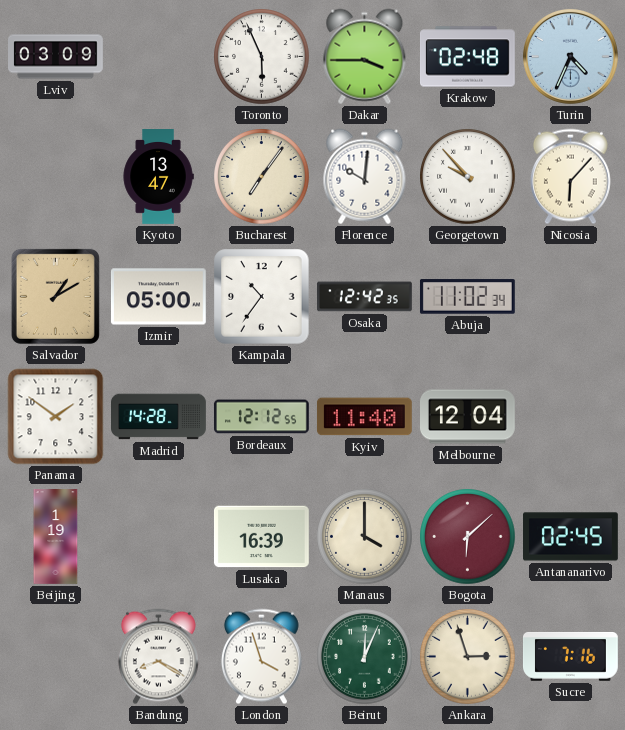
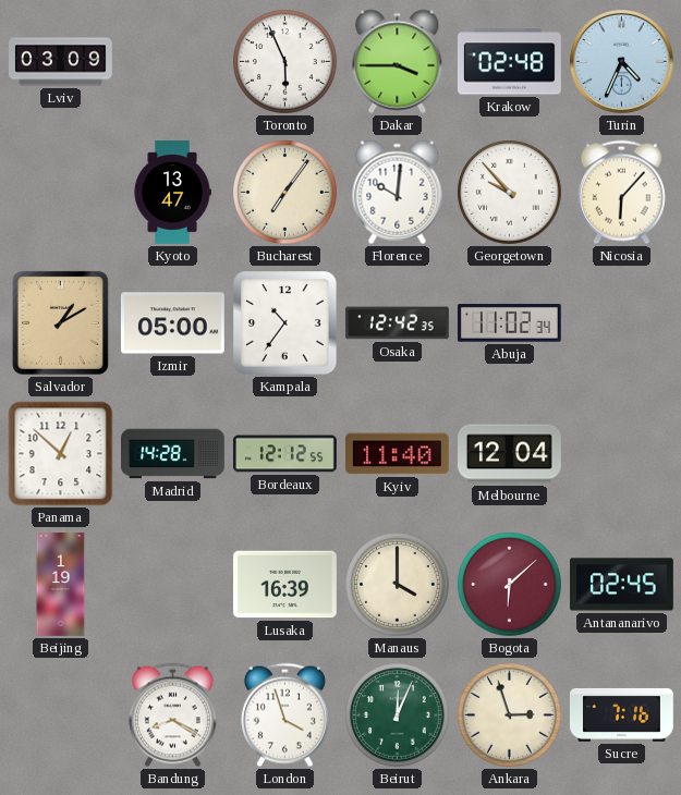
Panama: 1:51 -> 12:52
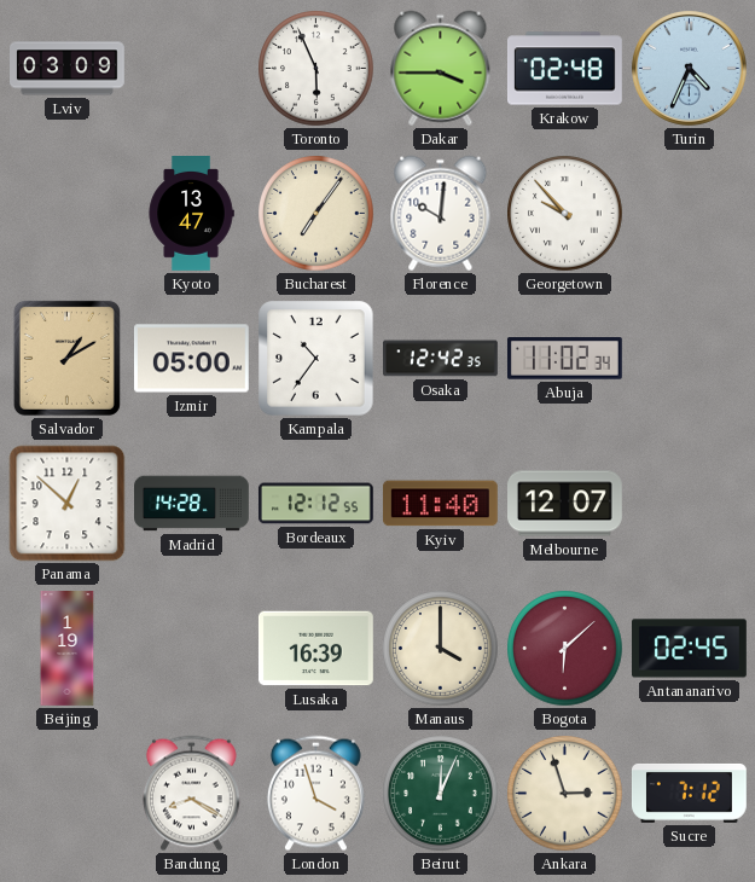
Nicosia: 6:07 -> none
Melbourne: 12:04 -> 12:07
Sucre: 7:16 -> 7:12
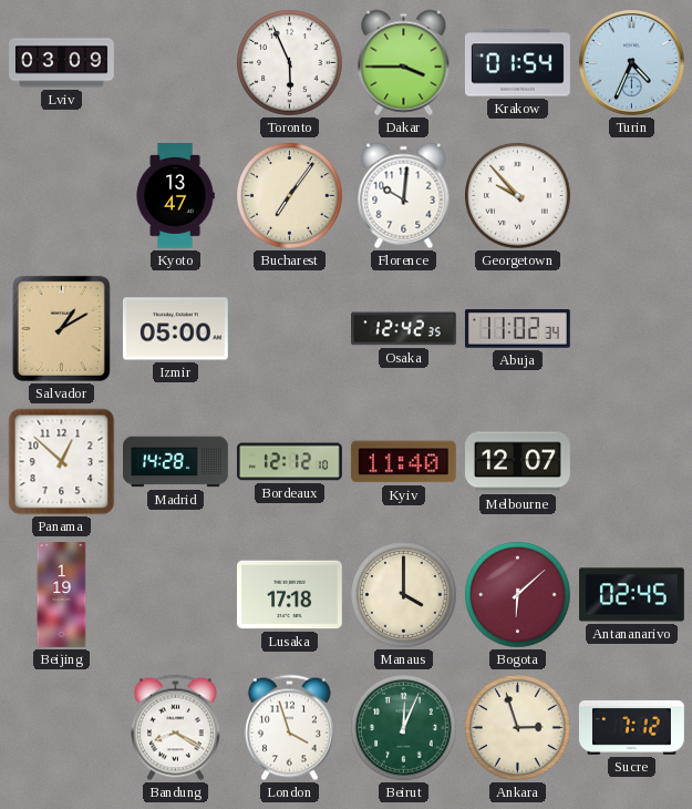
Krakow: 02:48 -> 01:54
Kampala: 10:36 -> none
Bordeaux: 12:12:55 -> 12:12:10
Lusaka: 16:39 -> 17:18
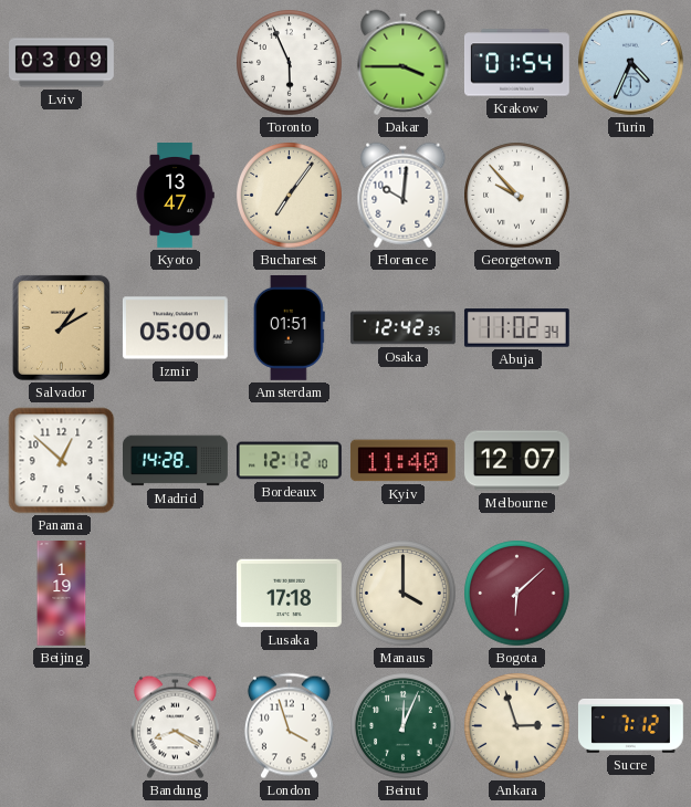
Amsterdam: none -> 01:51
Antananarivo: 02:45 -> none
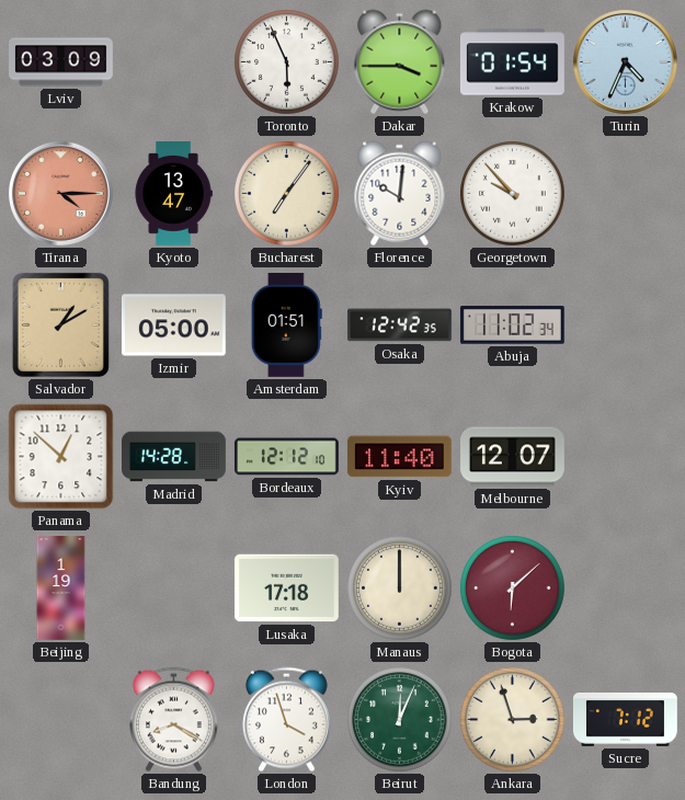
Tirana: none -> 4:15
Manaus: 4:00 -> 12:00
